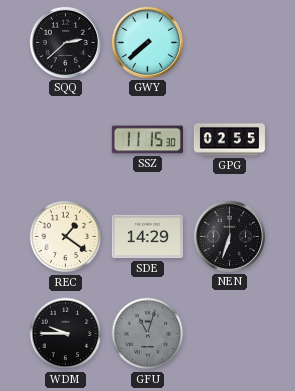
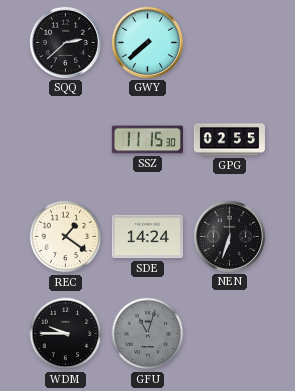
SDE: 14:29 -> 14:24
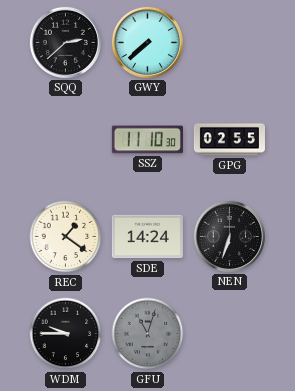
SSZ: 11:15 -> 11:10
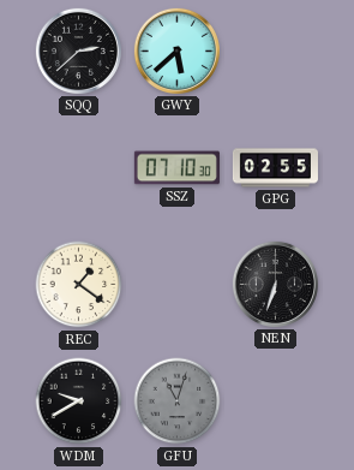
GWY: 7:38 -> 5:38
SSZ: 11:10 -> 07:10
SDE: 14:24 -> none
WDM: 9:45 -> 9:40
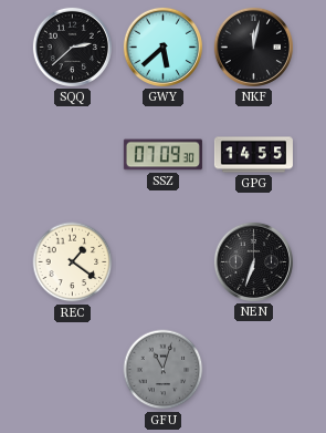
NKF: none -> 12:02
SSZ: 07:10 -> 07:09
GPG: 02:55 -> 14:55
WDM: 9:40 -> none
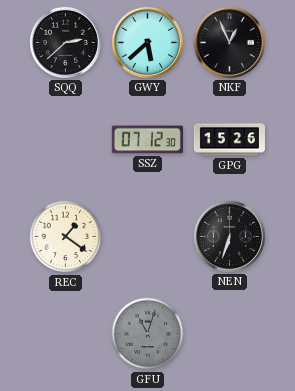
NKF: 12:02 -> 12:56
SSZ: 07:09 -> 07:12
GPG: 14:55 -> 15:26
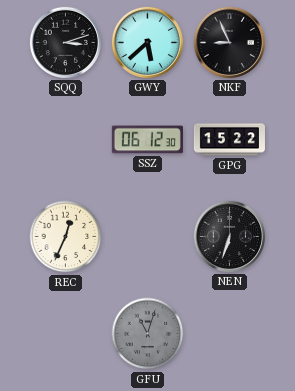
SQQ: 2:38 -> 3:12
NKF: 12:56 -> 8:56
SSZ: 07:12 -> 06:12
GPG: 15:26 -> 15:22
REC: 1:21 -> 12:34
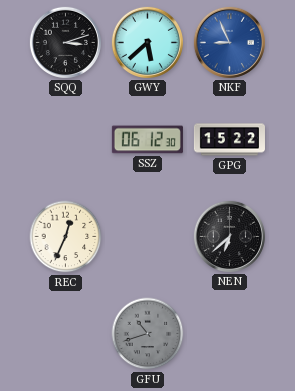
NKF dial: black -> blue
NEN: 6:33 -> 6:38
GFU: 11:03 -> 10:42
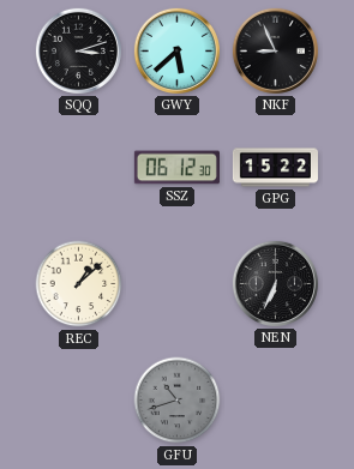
NKF dial: blue -> black
REC: 12:34 -> 1:08
NEN: 6:38 -> 6:34
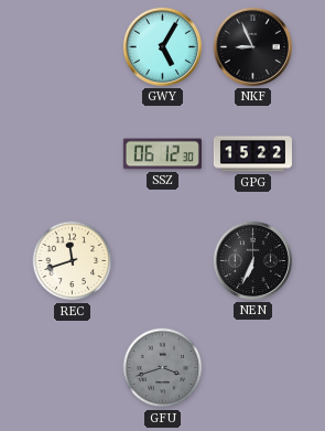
SQQ: 3:12 -> none
GWY: 5:38 -> 5:05
REC: 1:08 -> 11:42
GFU: 10:42 -> 3:42
